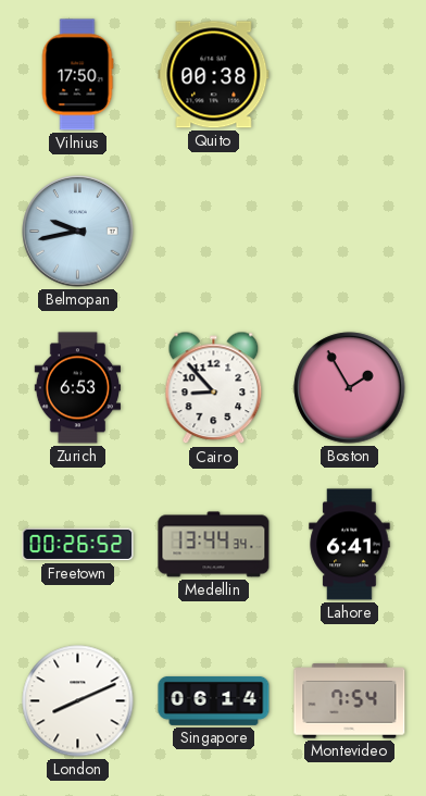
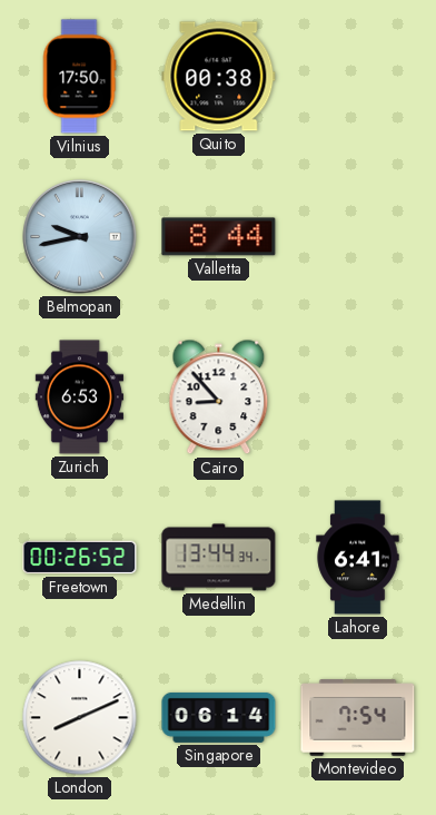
Valletta: none -> 8:44
Boston: 1:55 -> none
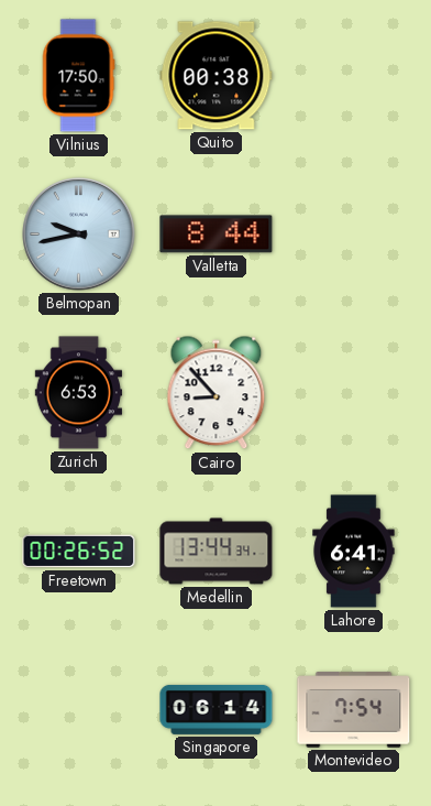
London: 8:11 -> none
